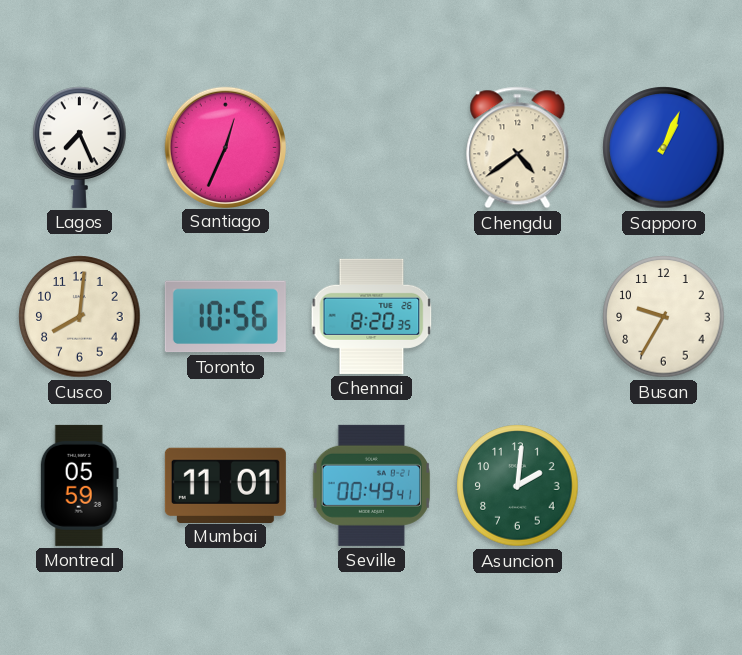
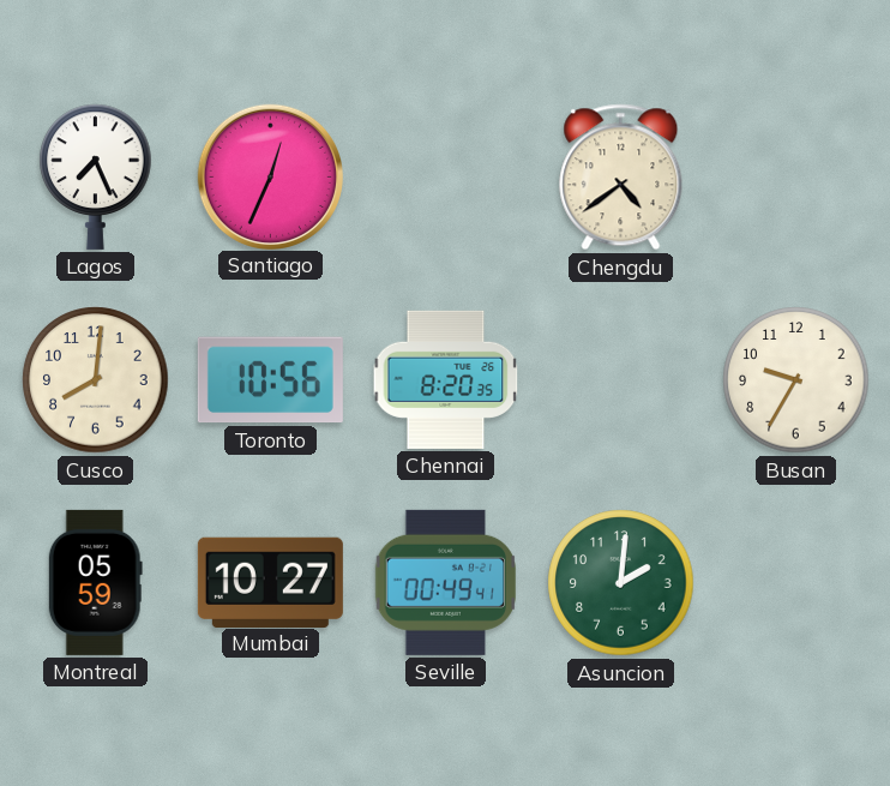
Sapporo: 1:04 -> none
Mumbai: 11:01 -> 10:27
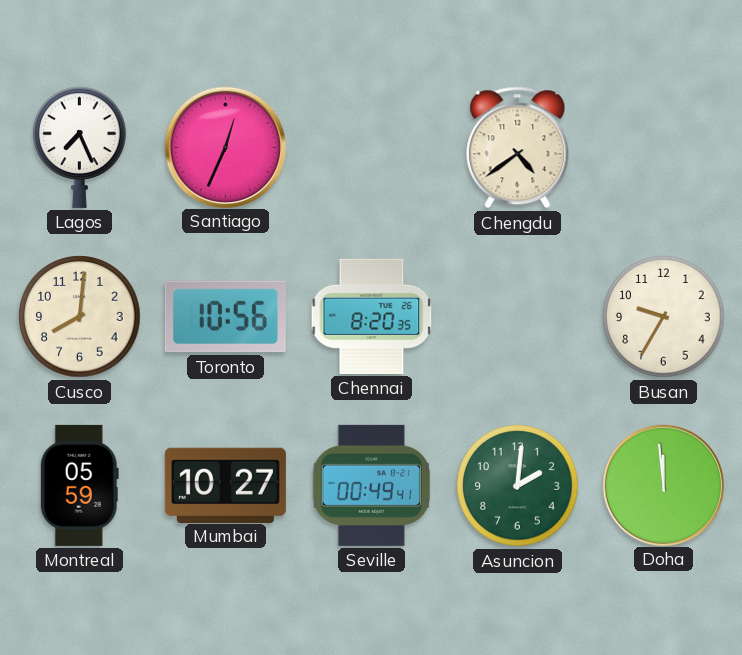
Doha: none -> 11:59
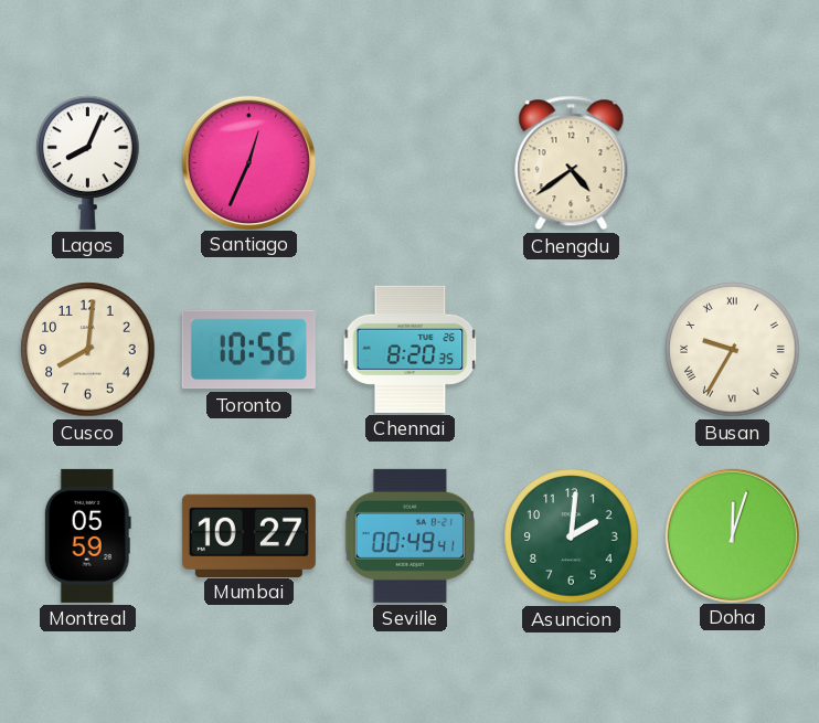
Lagos: 7:26 -> 8:04
Busan numerals: Arabic -> Roman
Doha: 11:59 -> 12:03
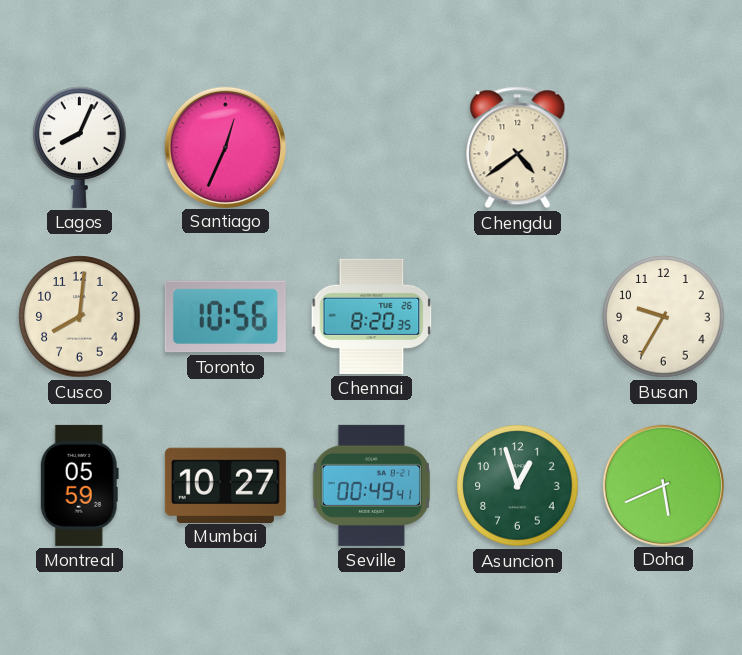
Busan numerals: Roman -> Arabic
Asuncion: 2:01 -> 12:57
Doha: 12:03 -> 5:41
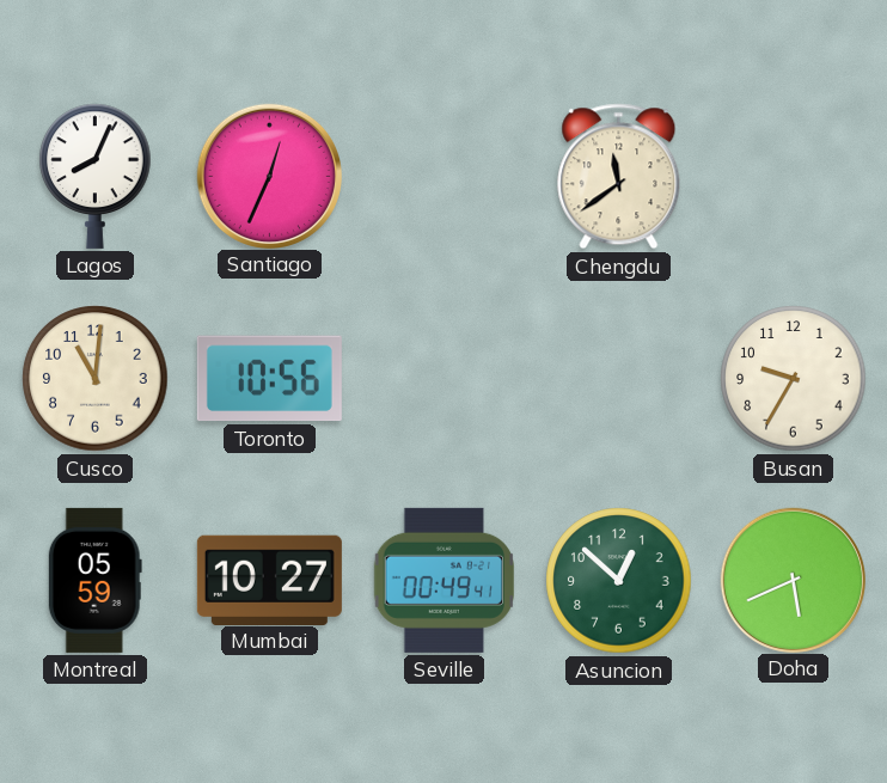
Chengdu: 4:39 -> 11:39
Cusco: 8:01 -> 11:01
Chennai: 8:20 -> none
Asuncion: 12:57 -> 12:52
